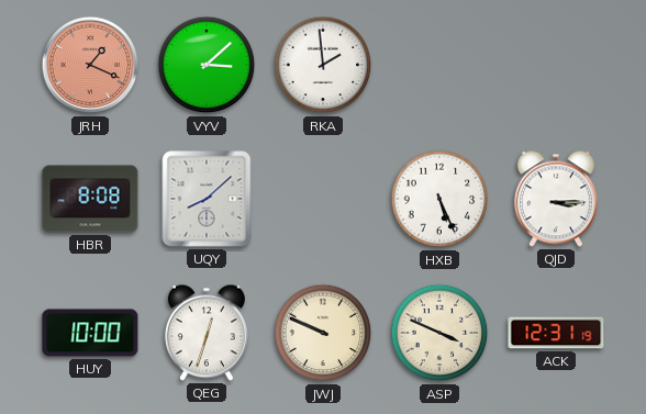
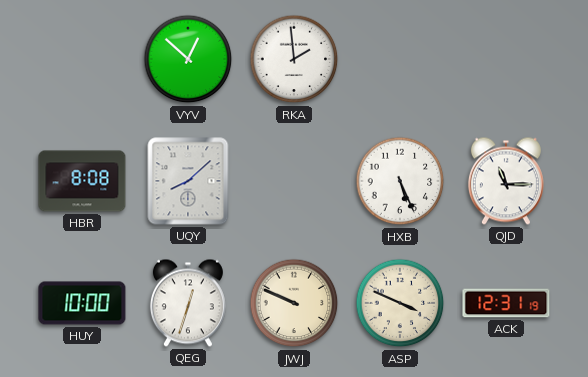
JRH: 1:19 -> none
VYV: 3:08 -> 12:52
QJD: 3:15 -> 11:15
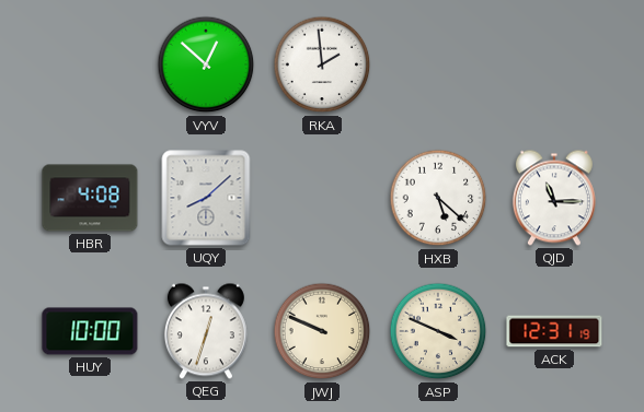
HBR: 8:08 -> 4:08
HXB: 5:26 -> 5:22
